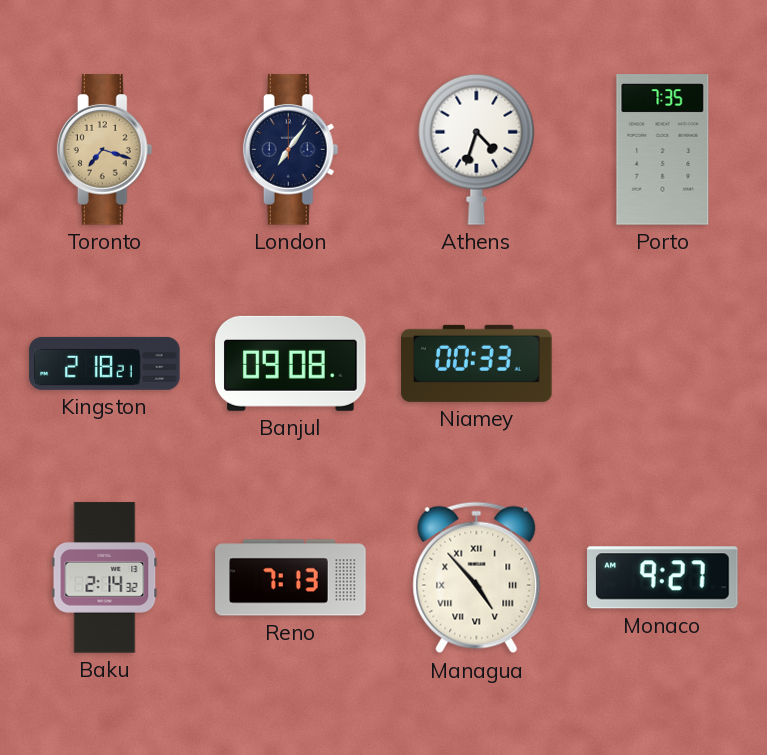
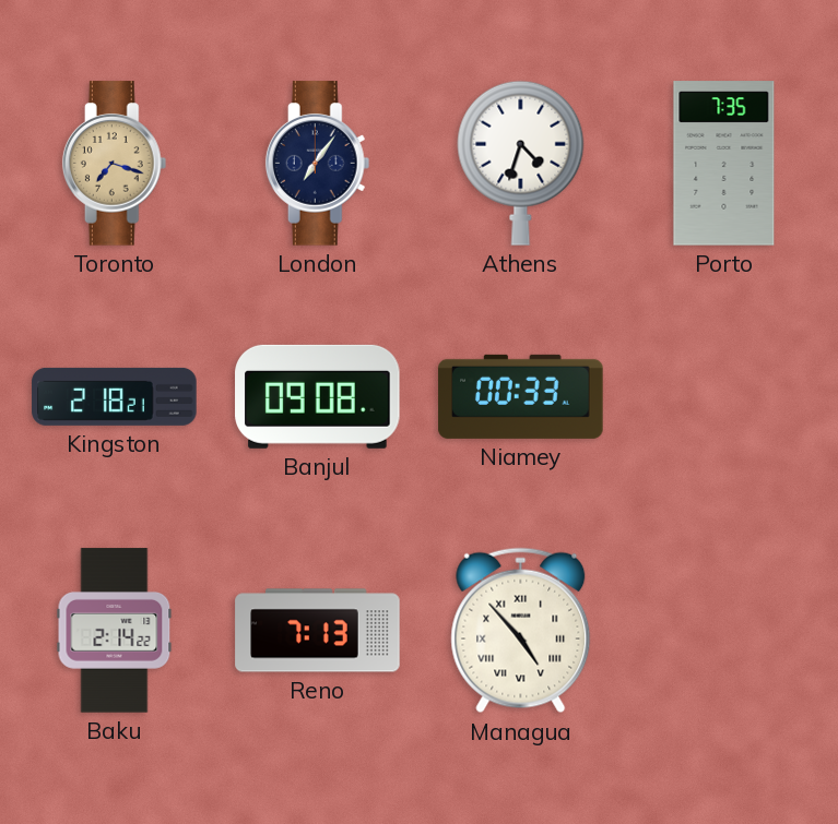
Baku: 2:14:32 -> 2:14:22
Monaco: 9:27 -> none
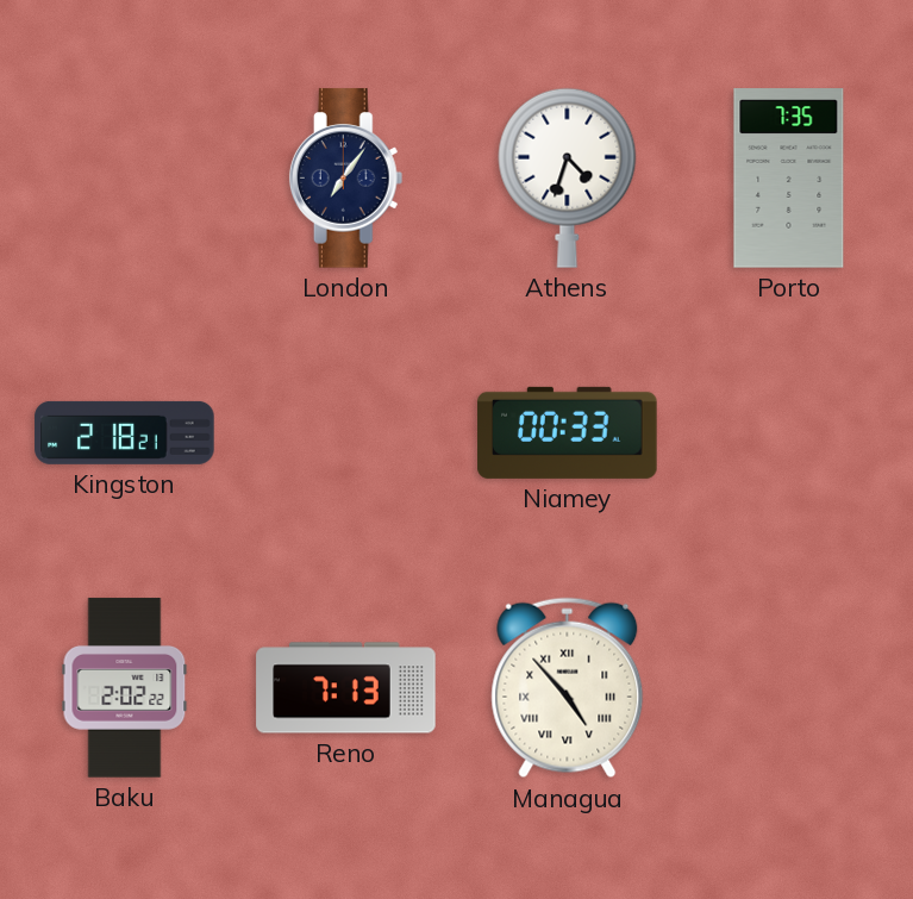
Toronto: 7:18 -> none
Banjul: 09:08 -> none
Baku: 2:14 -> 2:02
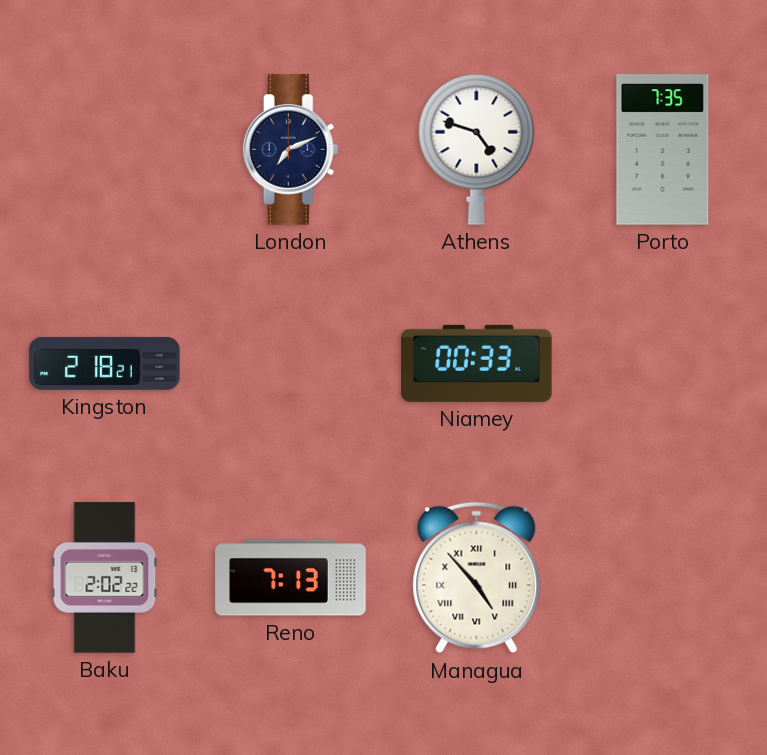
London: 7:06 -> 7:11
Athens: 4:33 -> 4:48
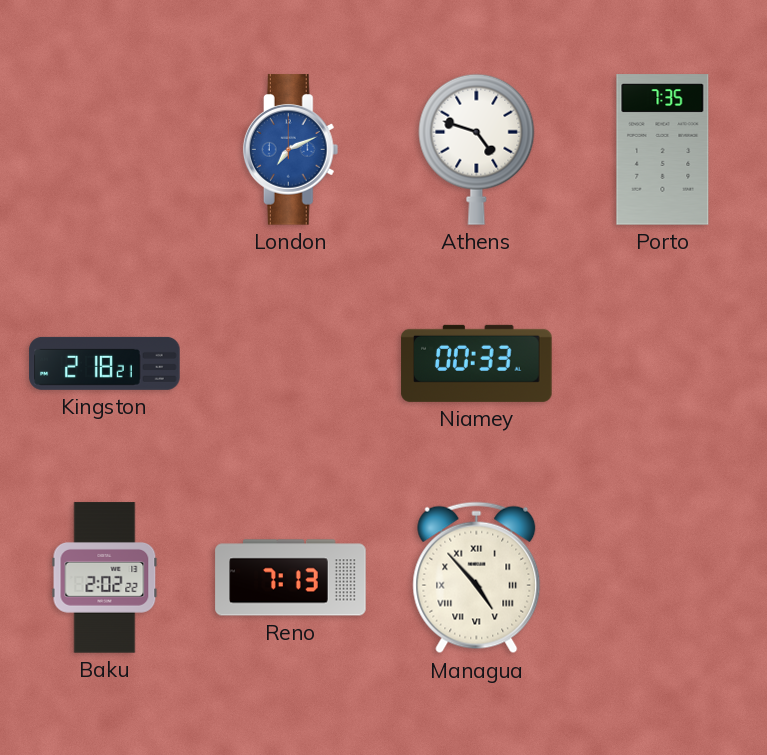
London dial: navy -> blue
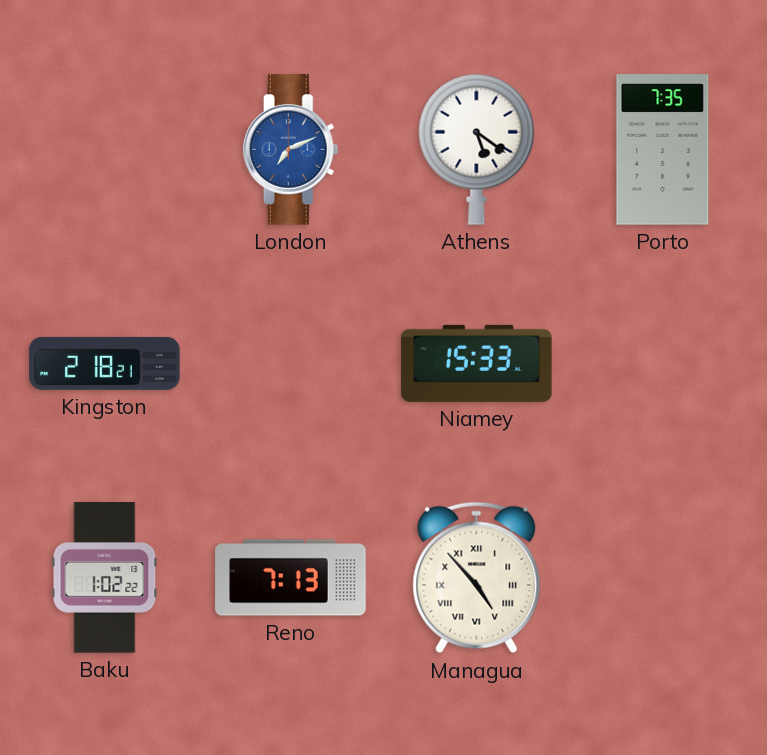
Athens: 4:48 -> 5:21
Niamey: 00:33 -> 15:33
Baku: 2:02 -> 1:02
